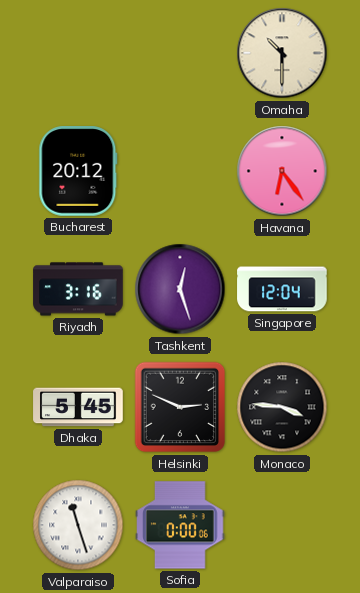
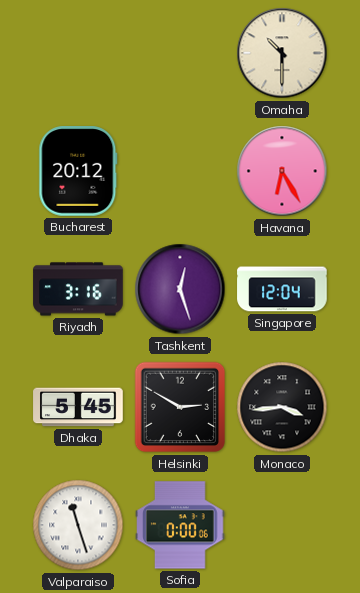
Havana: 6:24 -> 6:25
Helsinki: 2:49 -> 2:50
Monaco: 3:46 -> 3:44
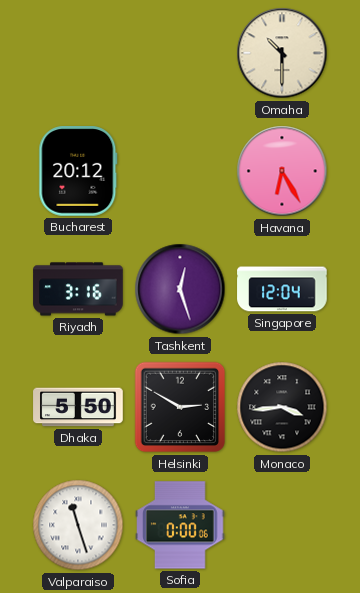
Dhaka: 5:45 -> 5:50
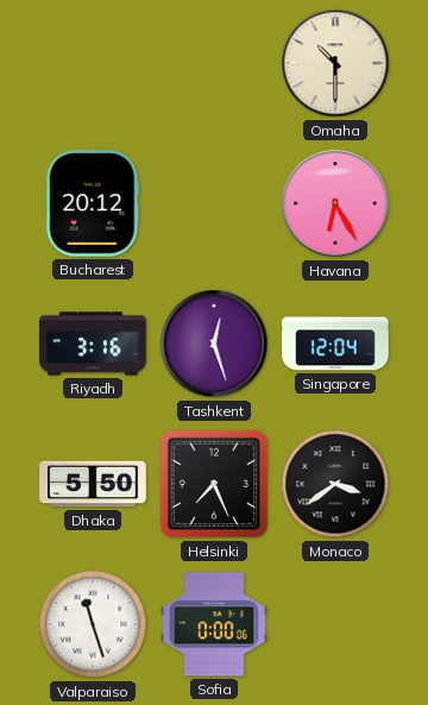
Helsinki: 2:50 -> 7:26
Monaco: 3:44 -> 3:39
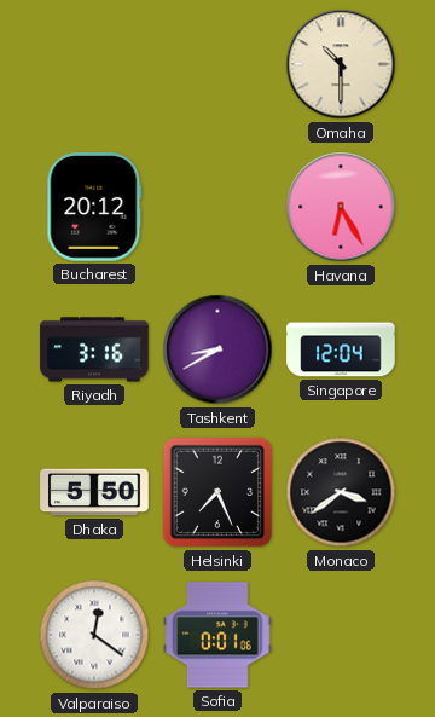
Tashkent: 12:27 -> 8:40
Valparaiso: 11:27 -> 12:21
Sofia: 0:00 -> 0:01
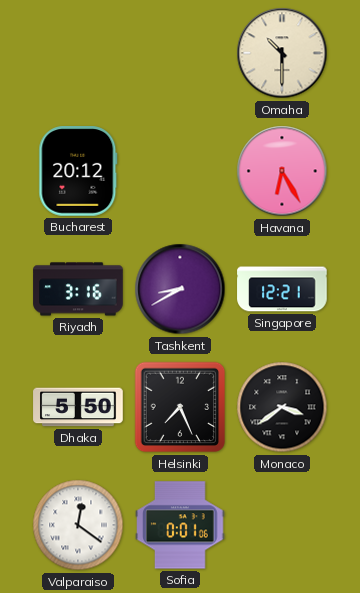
Singapore: 12:04 -> 12:21
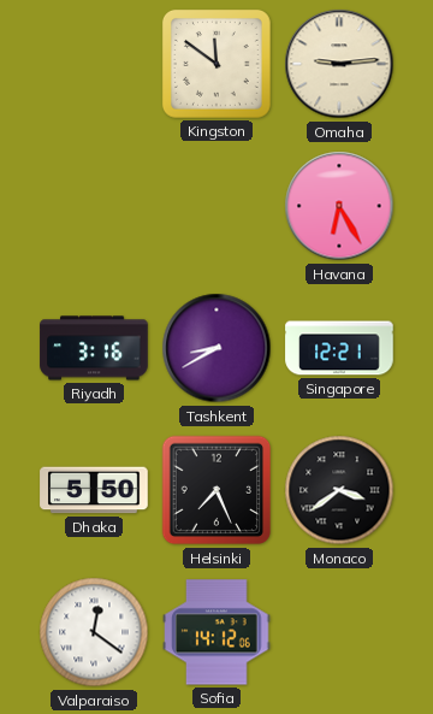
Kingston: none -> 11:51
Omaha: 10:30 -> 9:14
Bucharest: 20:12 -> none
Sofia: 0:01 -> 14:12
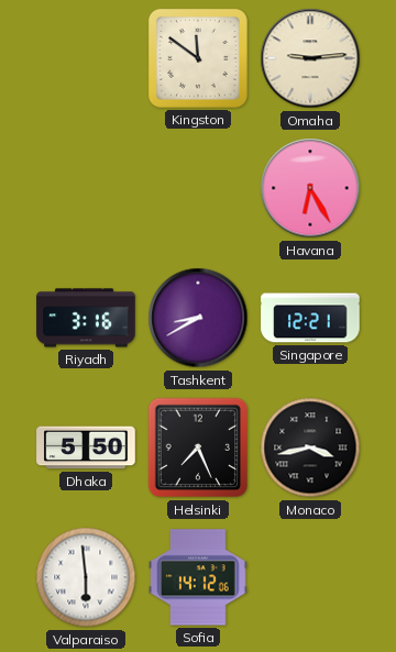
Monaco: 3:39 -> 3:43
Valparaiso: 12:21 -> 5:59
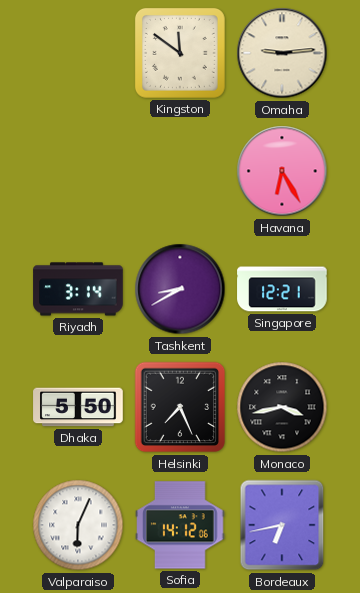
Riyadh: 3:16 -> 3:14
Valparaiso: 5:59 -> 6:04
Bordeaux: none -> 6:43
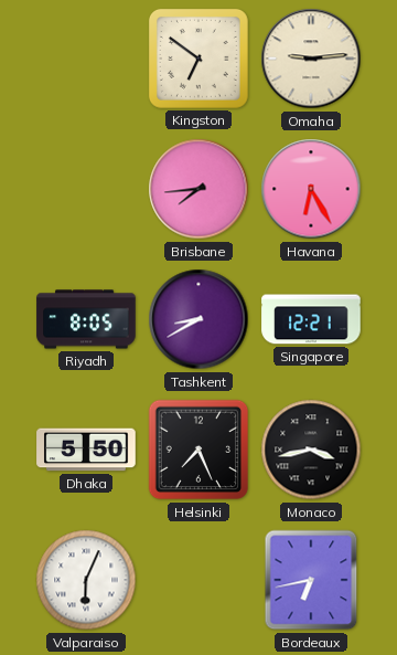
Kingston: 11:51 -> 6:51
Brisbane: none -> 7:44
Riyadh: 3:14 -> 8:05
Sofia: 14:12 -> none
